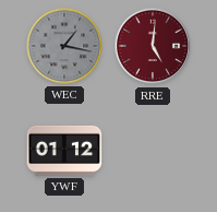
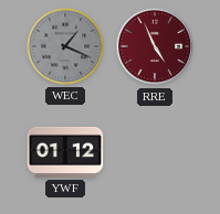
WEC: 1:17 -> 1:19
RRE: 5:01 -> 4:56
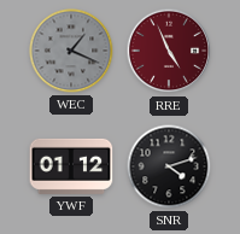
SNR: none -> 4:12
